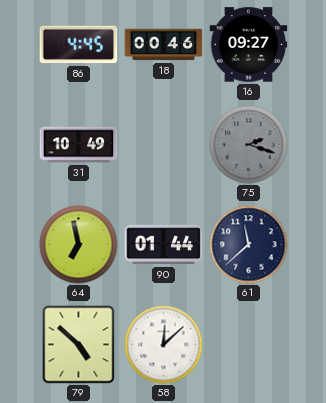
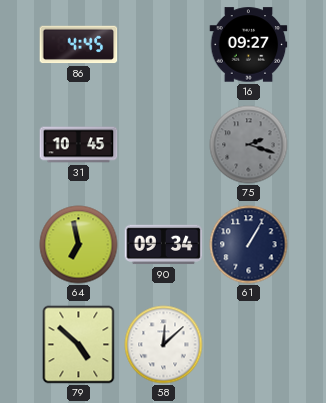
18: 00:46 -> none
31: 10:49 -> 10:45
90: 01:44 -> 09:34
61: 11:38 -> 1:05
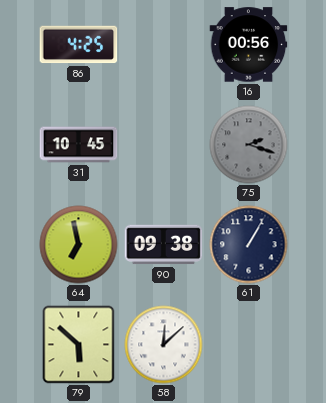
86: 4:45 -> 4:25
16: 09:27 -> 00:56
90: 09:34 -> 09:38
79: 4:52 -> 5:52
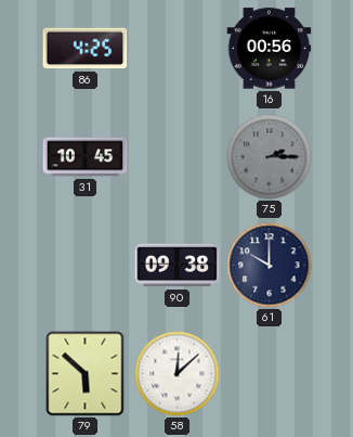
75: 2:18 -> 2:15
64: 6:58 -> none
61: 1:05 -> 10:00
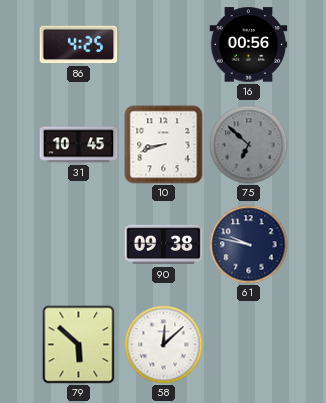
10: none -> 8:42
75: 2:15 -> 6:52
61: 10:00 -> 9:47
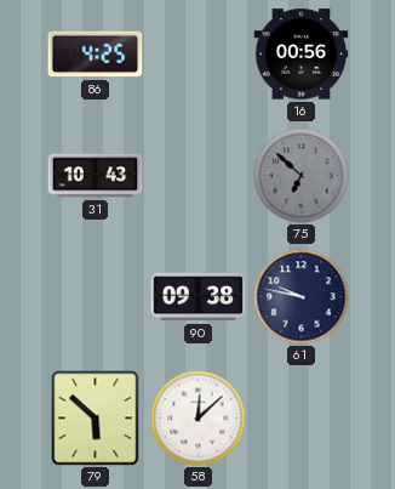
31: 10:45 -> 10:43
10: 8:42 -> none
